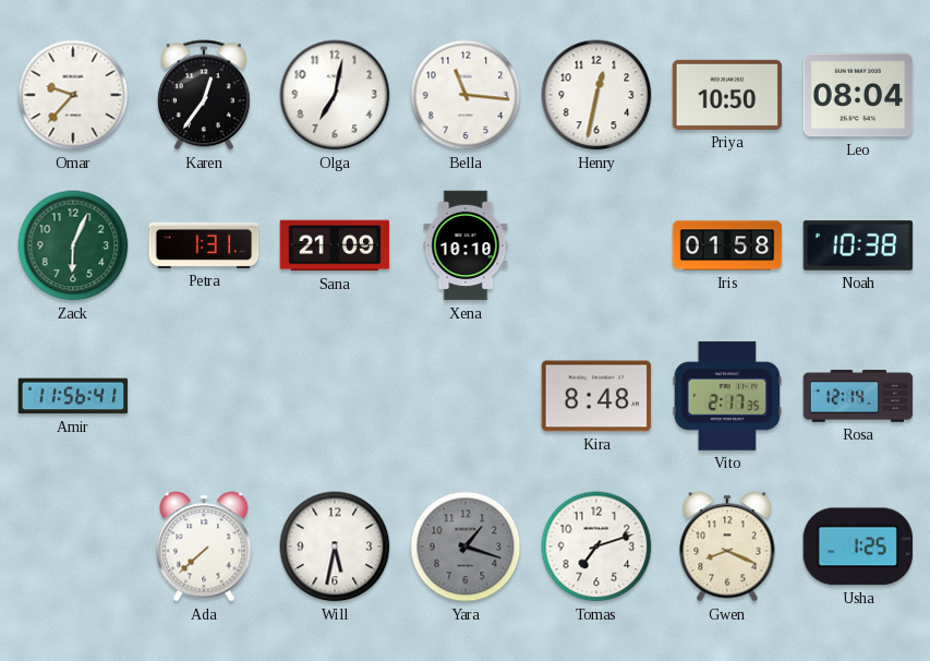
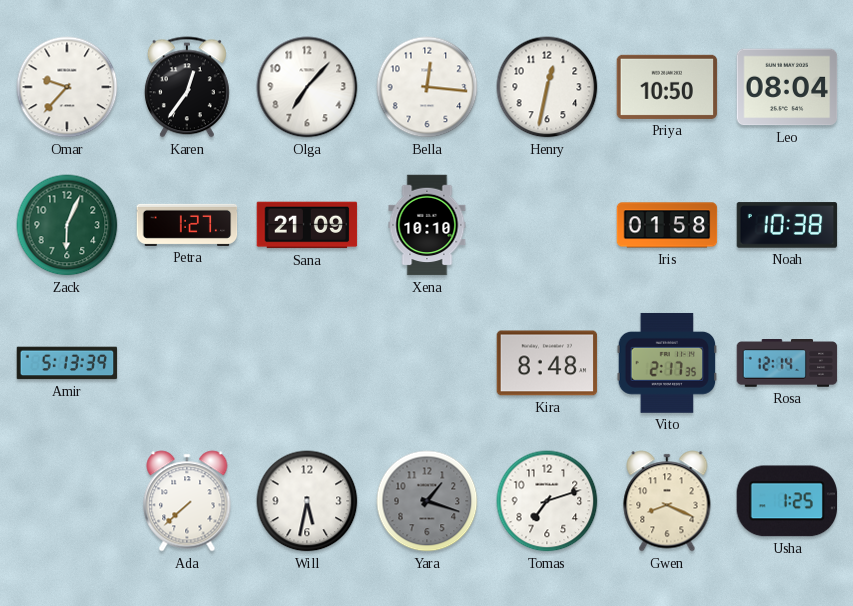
Olga: 7:02 -> 7:07
Bella: 11:16 -> 12:16
Petra: 1:31 -> 1:27
Amir: 11:56 -> 5:13
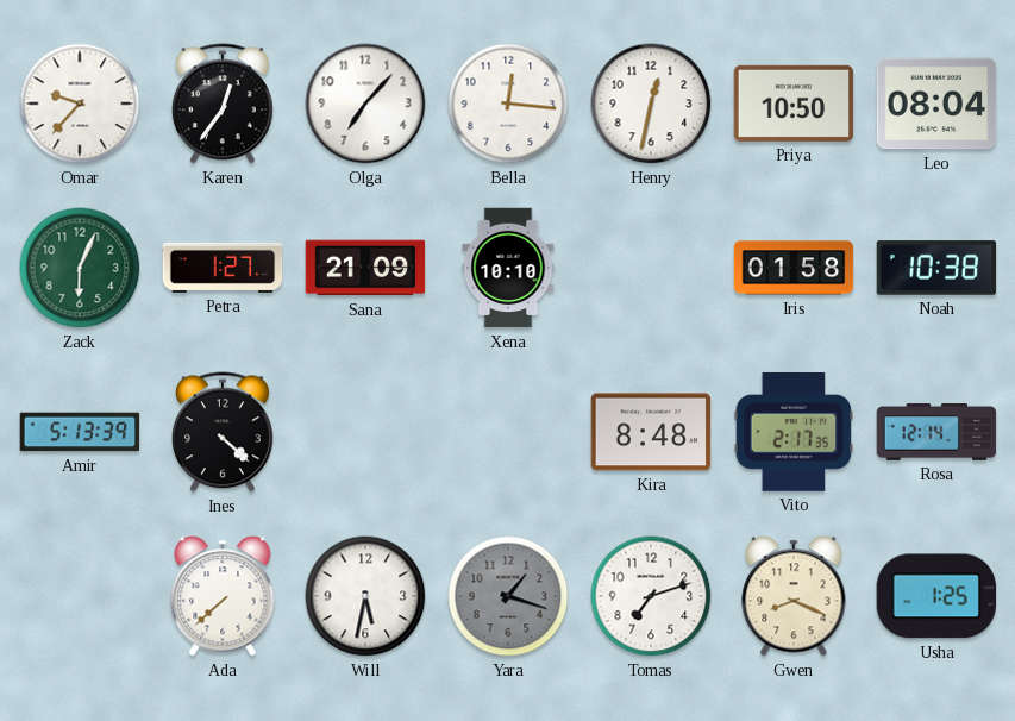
Ines: none -> 4:22
